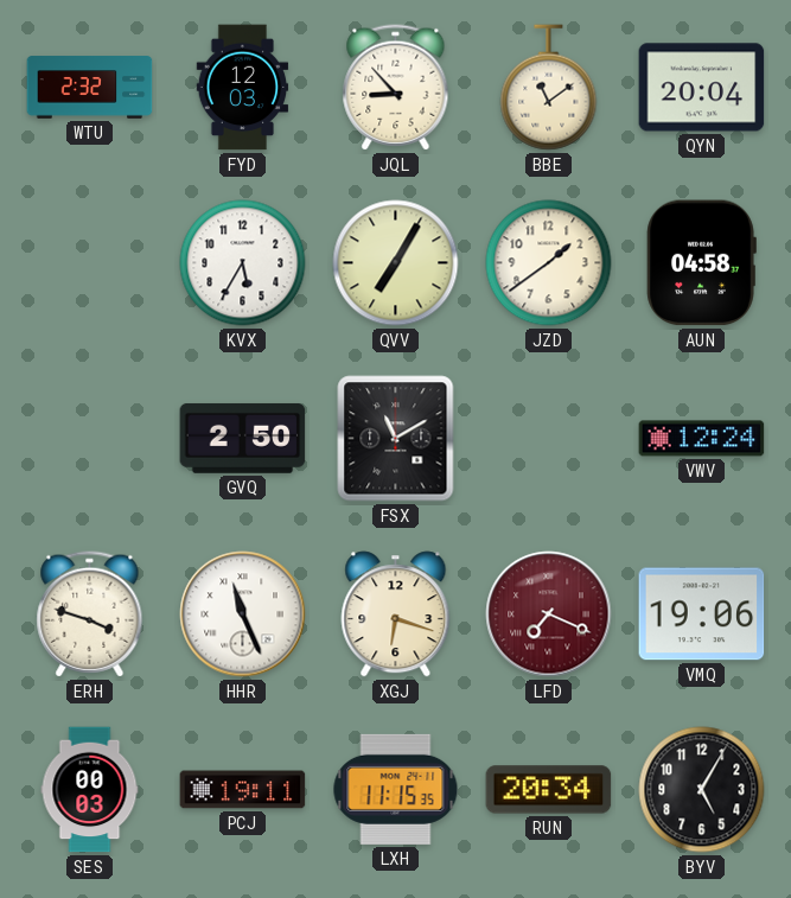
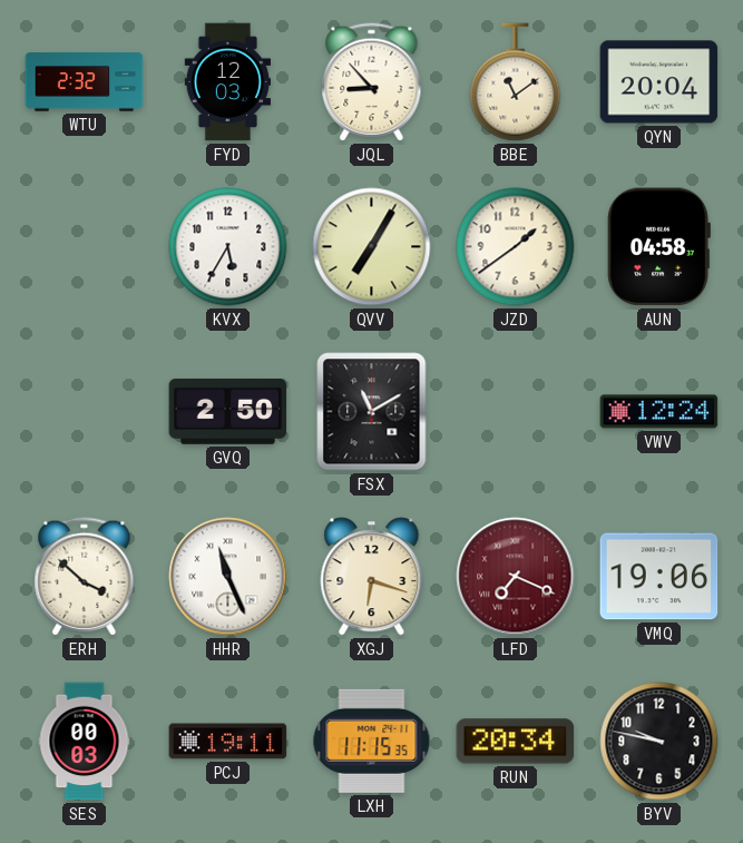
ERH: 3:48 -> 3:52
BYV: 5:05 -> 9:47
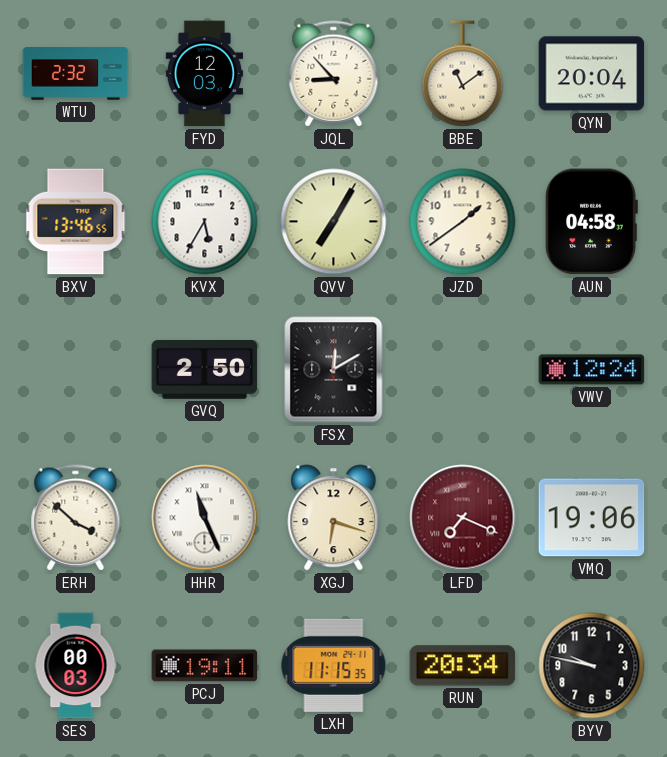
BXV: none -> 13:46
FSX: 11:10 -> 12:10
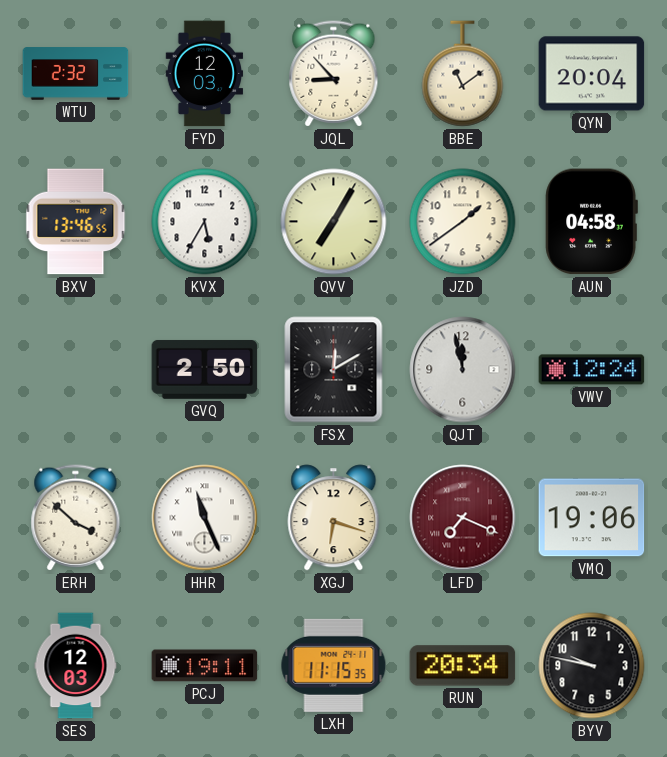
QJT: none -> 11:58
SES: 00:03 -> 12:03
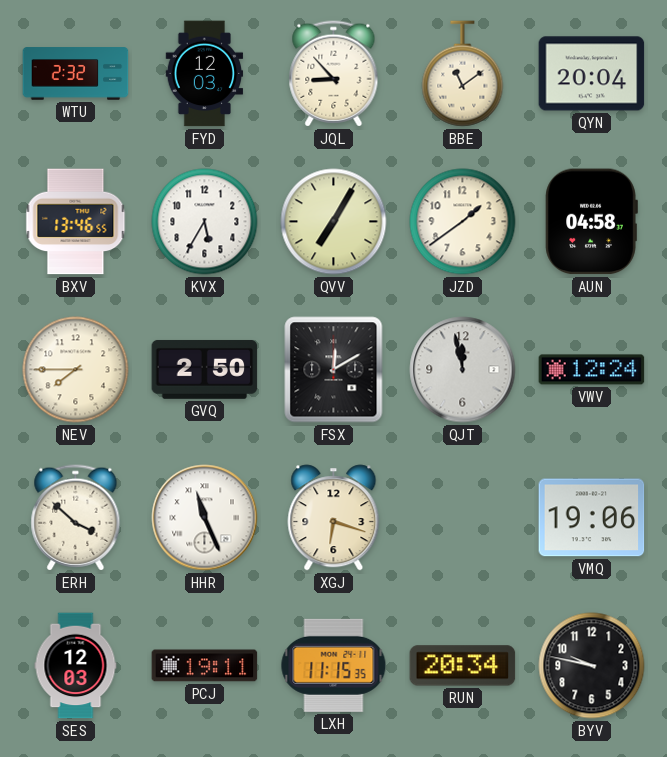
NEV: none -> 7:45
LFD: 7:19 -> none
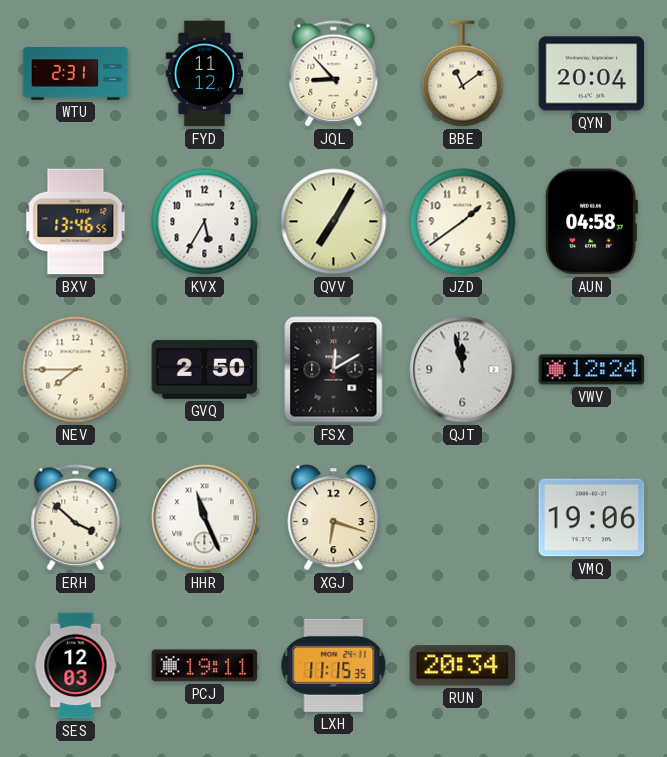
WTU: 2:32 -> 2:31
FYD: 12:03 -> 11:12
BYV: 9:47 -> none
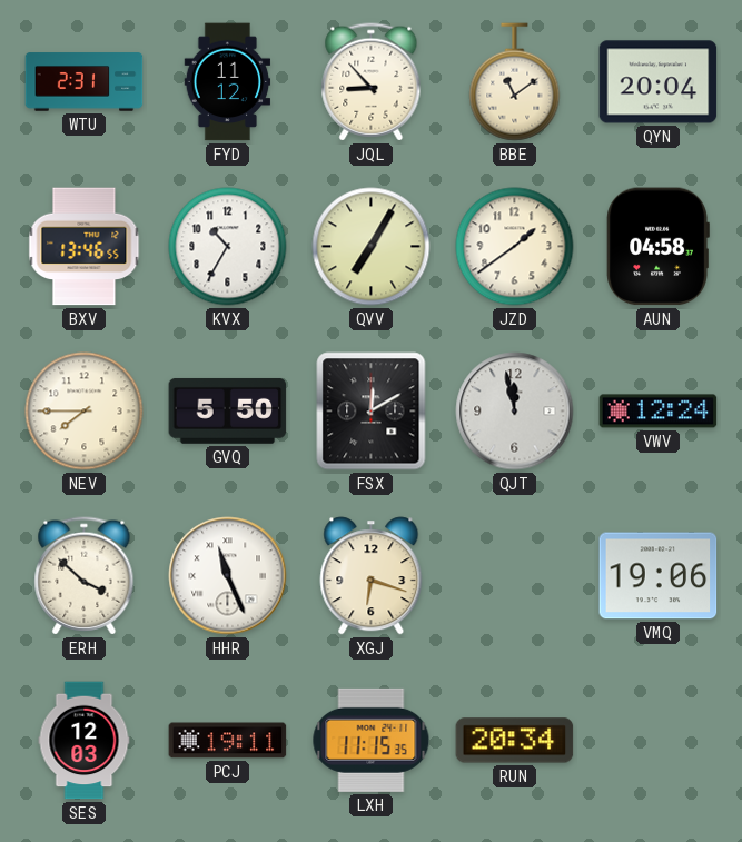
KVX: 5:35 -> 10:35
GVQ: 2:50 -> 5:50
